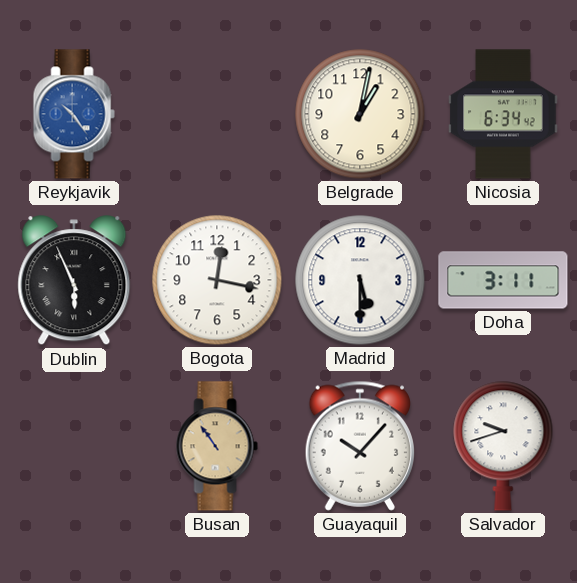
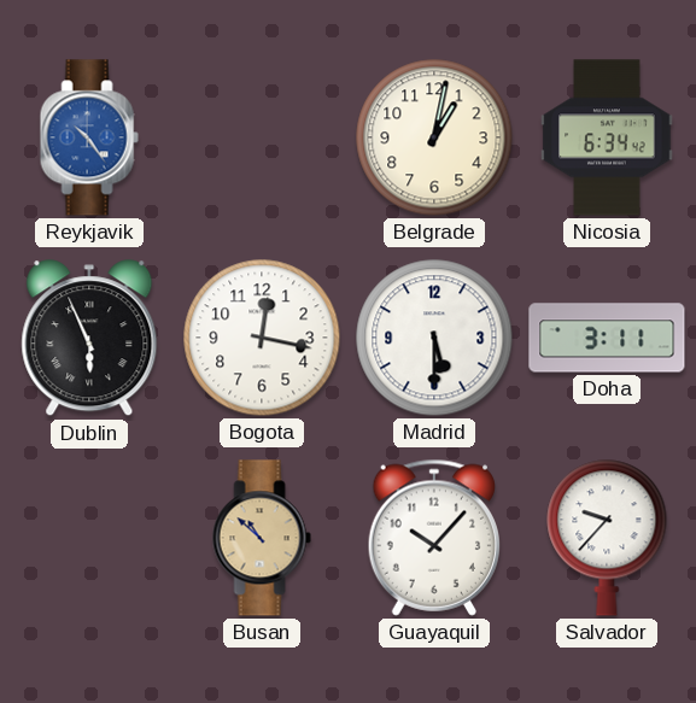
Busan: 10:54 -> 10:52
Salvador: 9:42 -> 9:37
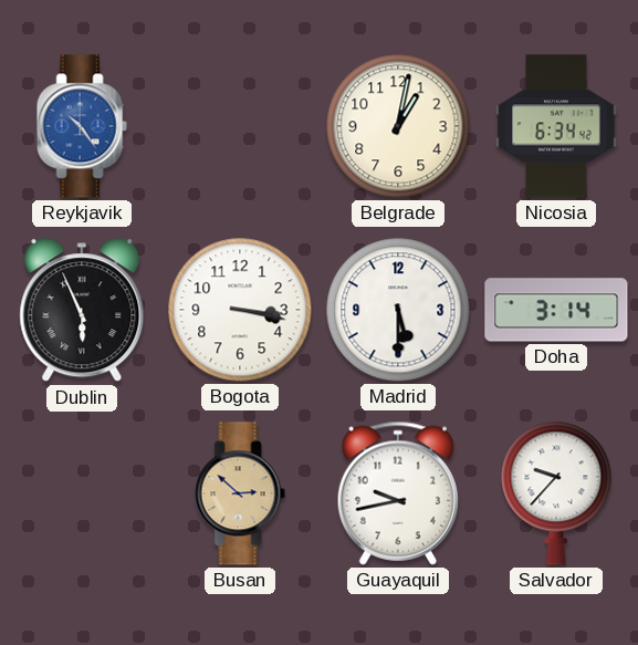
Bogota: 12:17 -> 3:17
Doha: 3:11 -> 3:14
Busan: 10:52 -> 2:52
Guayaquil: 10:07 -> 9:43
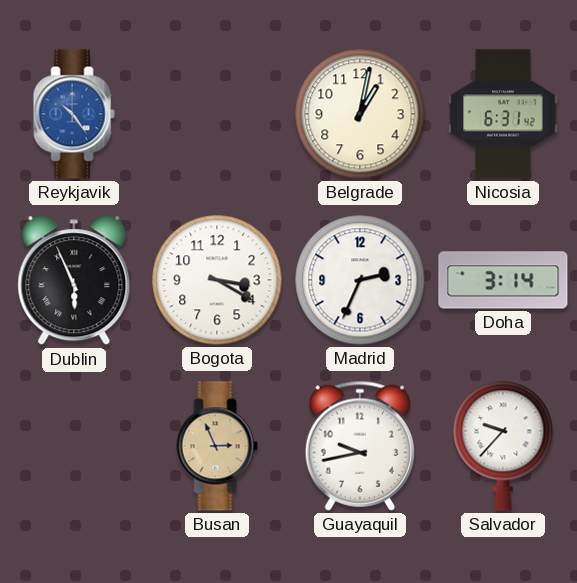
Nicosia: 6:34 -> 6:31
Bogota: 3:17 -> 3:20
Madrid: 5:30 -> 2:34
Busan: 2:52 -> 2:56
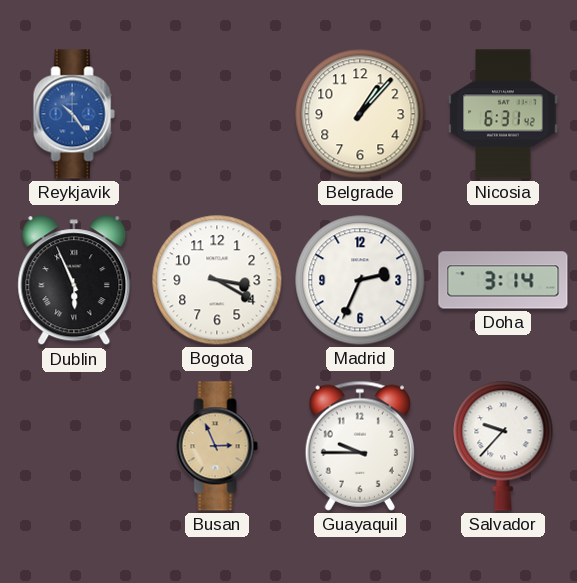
Belgrade: 1:02 -> 1:07
Guayaquil: 9:43 -> 9:45
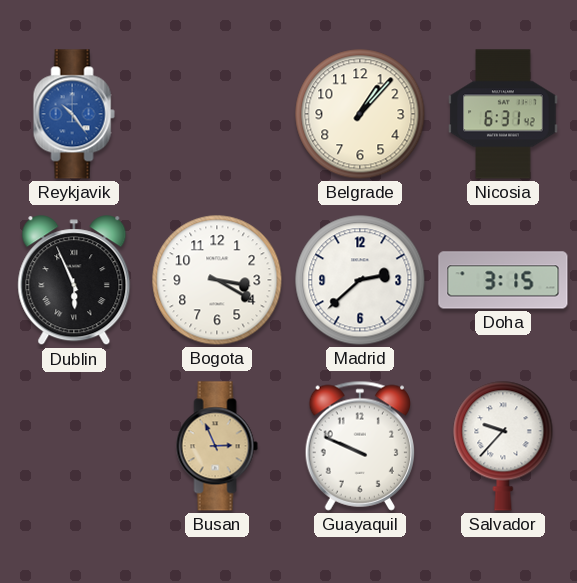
Madrid: 2:34 -> 2:38
Doha: 3:14 -> 3:15
Guayaquil: 9:45 -> 9:49
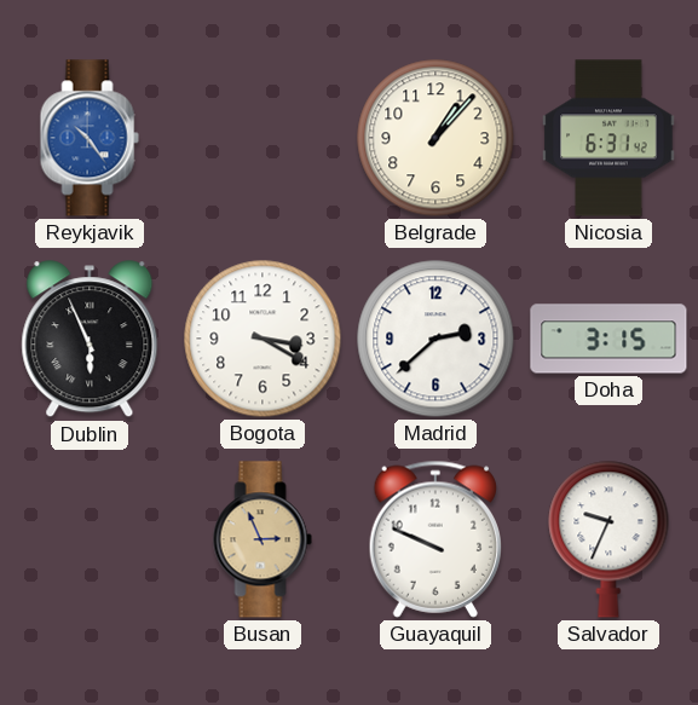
Salvador: 9:37 -> 9:34
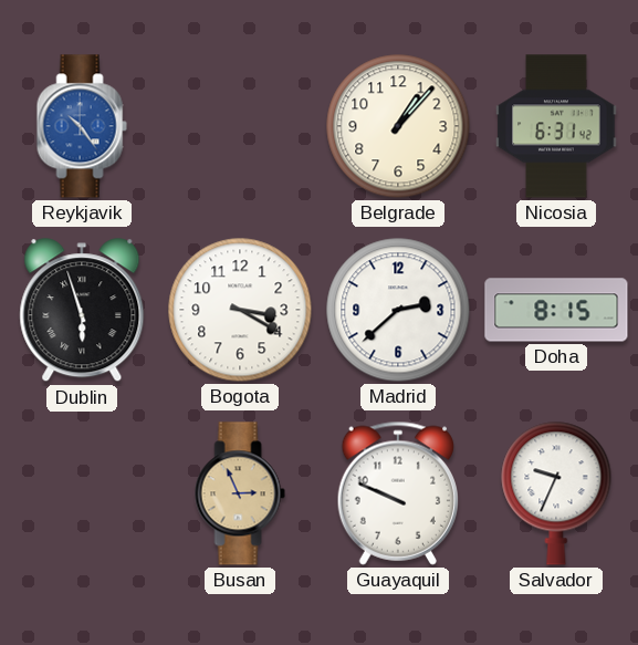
Dublin: 5:56 -> 5:57
Doha: 3:15 -> 8:15
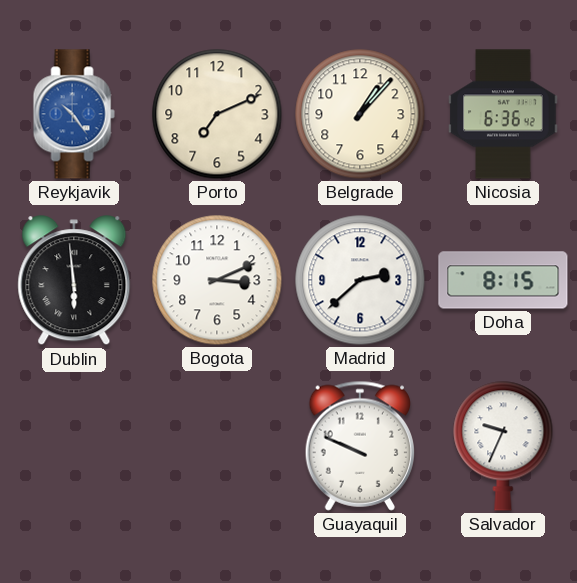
Porto: none -> 7:11
Nicosia: 6:31 -> 6:36
Dublin: 5:57 -> 5:59
Bogota: 3:20 -> 3:11
Busan: 2:56 -> none
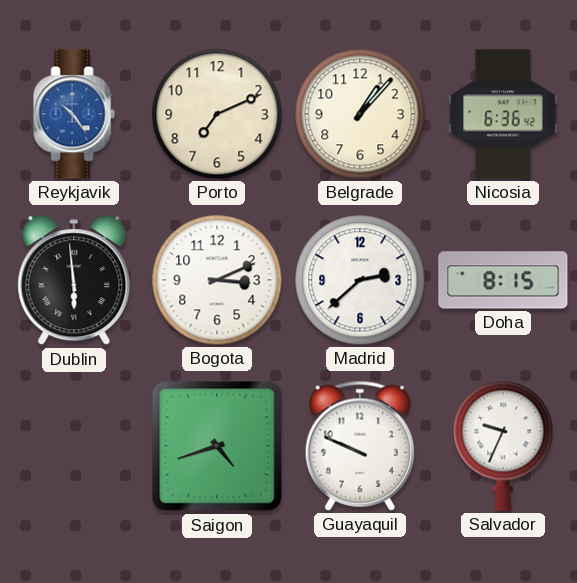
Saigon: none -> 4:42
